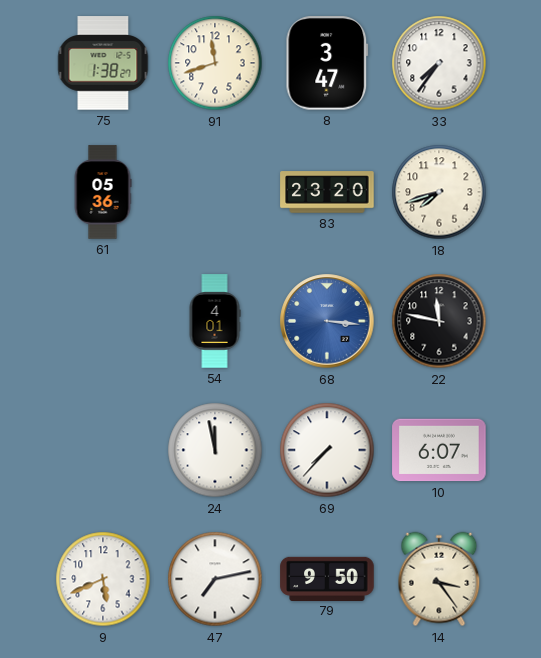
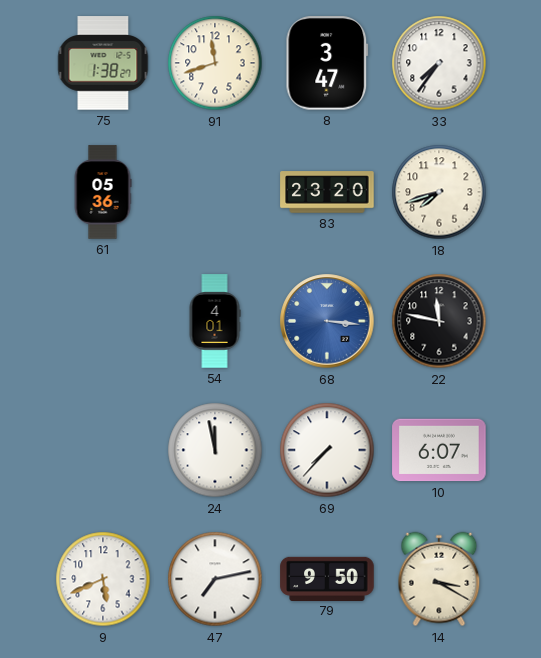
14: 3:24 -> 3:20
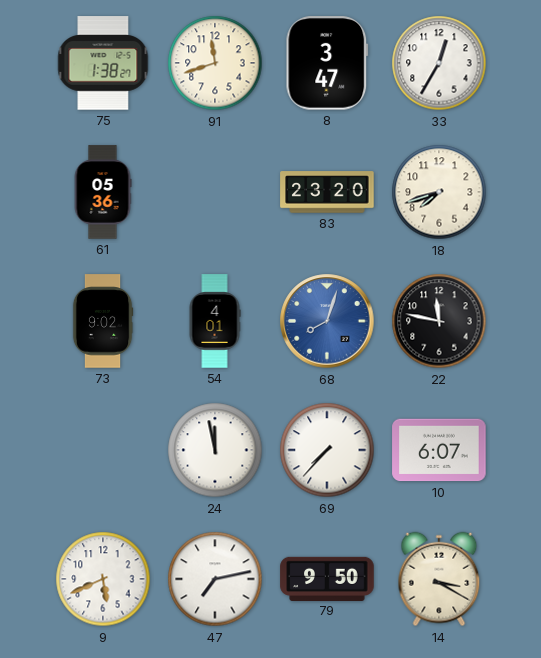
33: 7:36 -> 12:35
73: none -> 9:02
68: 3:16 -> 8:03
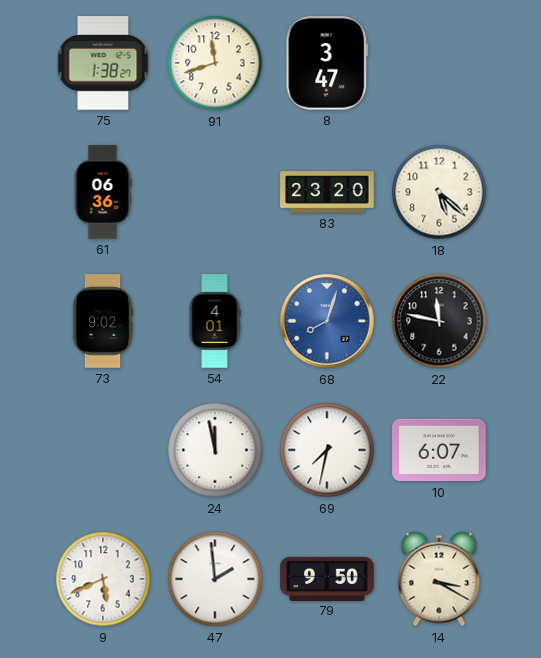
33: 12:35 -> none
61: 05:36 -> 06:36
18: 7:42 -> 5:22
69: 7:37 -> 7:32
47: 7:13 -> 1:59
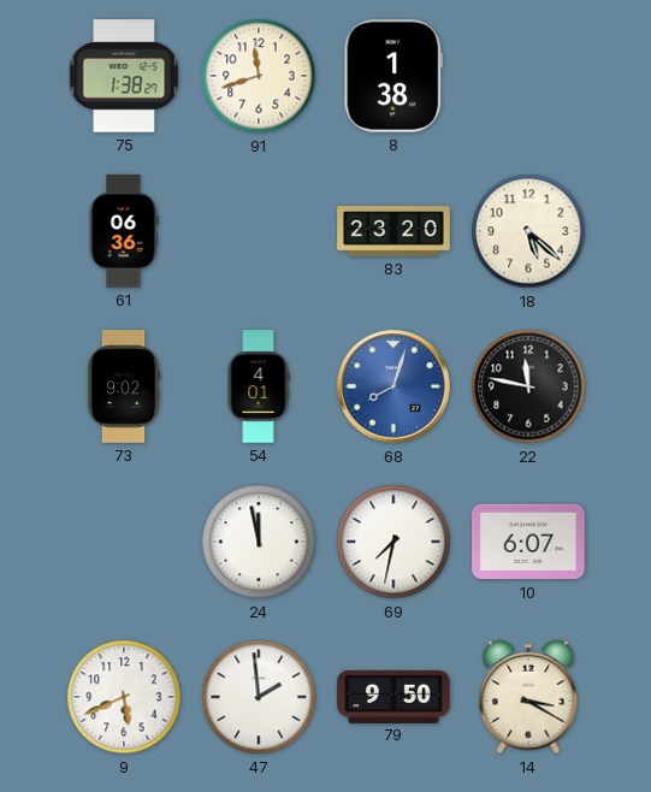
8: 3:47 -> 1:38
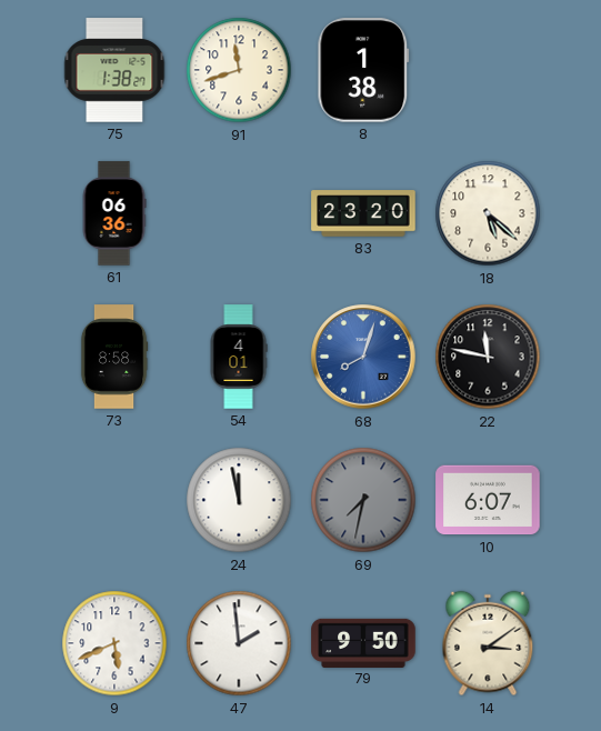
73: 9:02 -> 8:58
69 dial: white -> grey
14: 3:20 -> 3:09
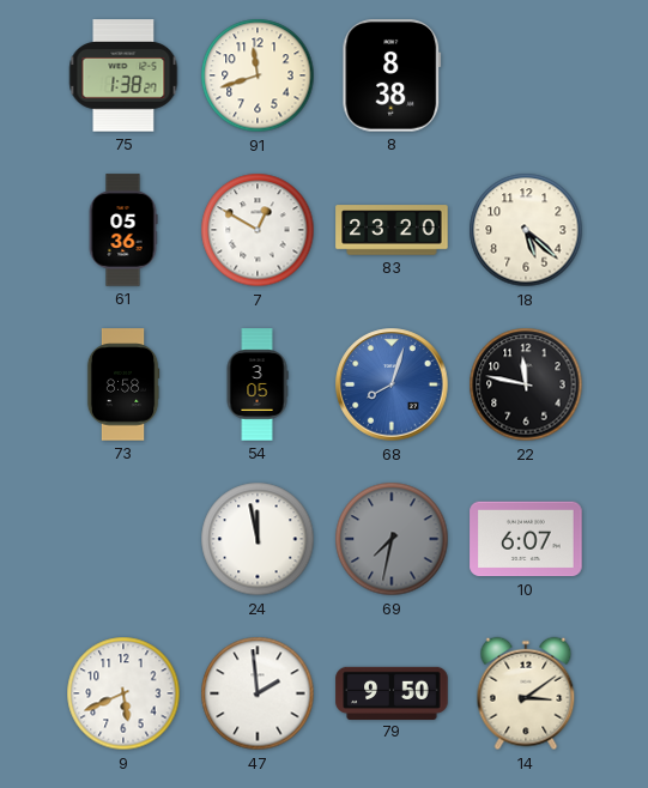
8: 1:38 -> 8:38
61: 06:36 -> 05:36
7: none -> 12:50
54: 4:01 -> 3:05
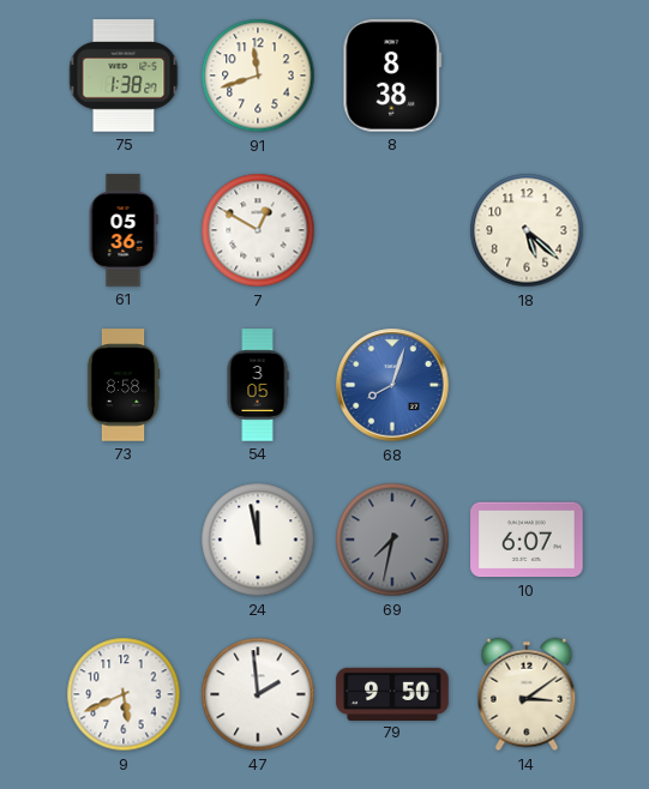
83: 23:20 -> none
22: 11:47 -> none
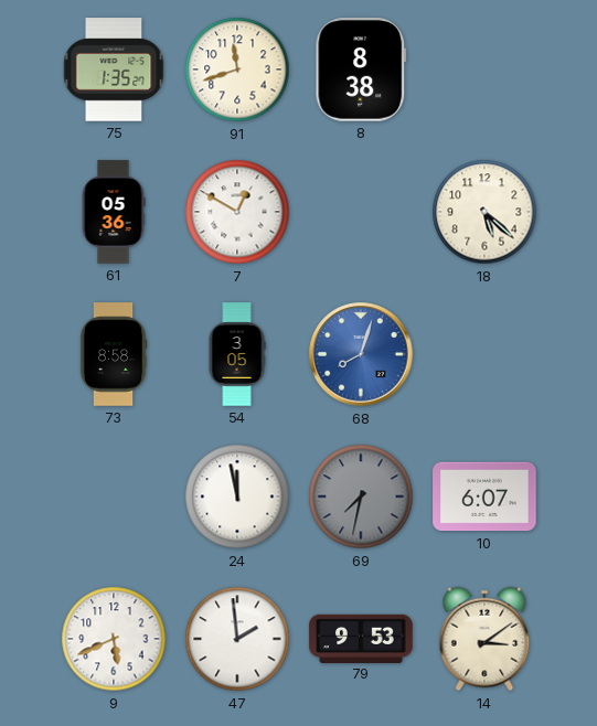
75: 1:38 -> 1:35
79: 9:50 -> 9:53
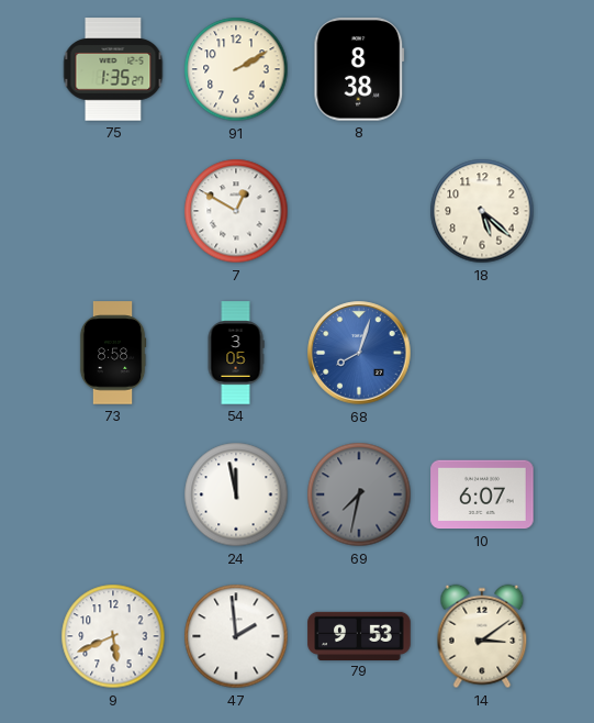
91: 11:42 -> 2:10
61: 05:36 -> none
